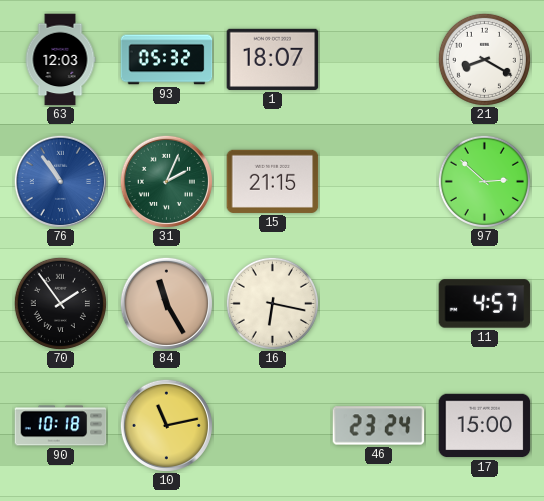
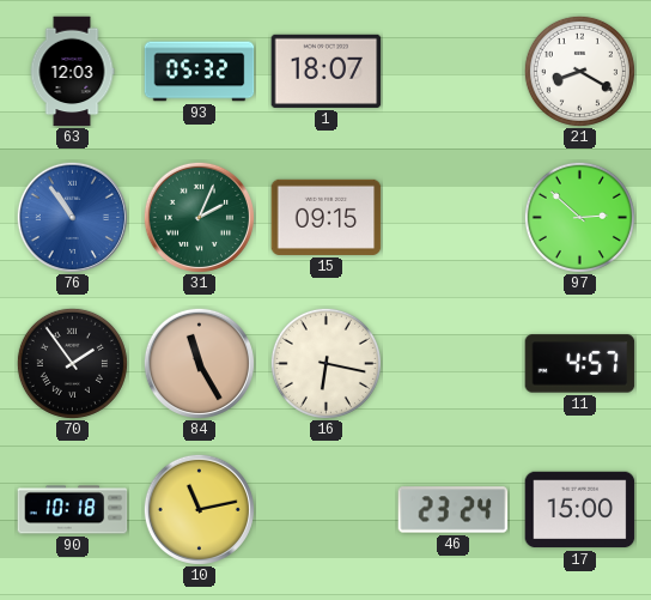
15: 21:15 -> 09:15
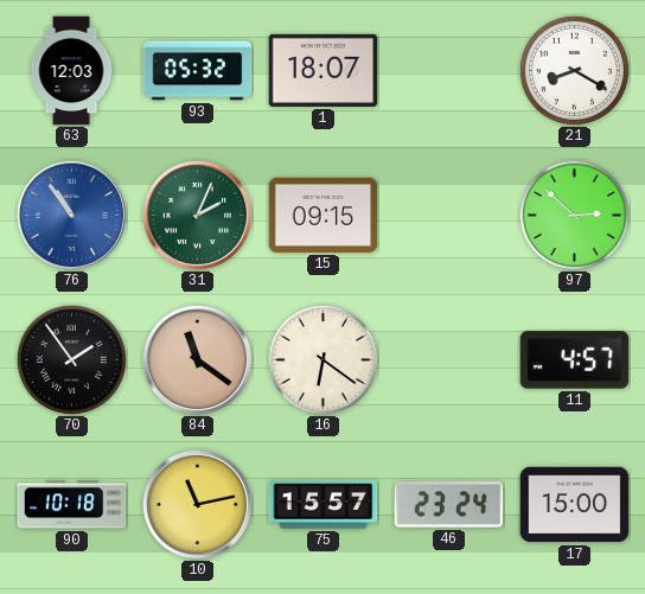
84: 11:25 -> 11:21
16: 6:17 -> 6:21
75: none -> 15:57
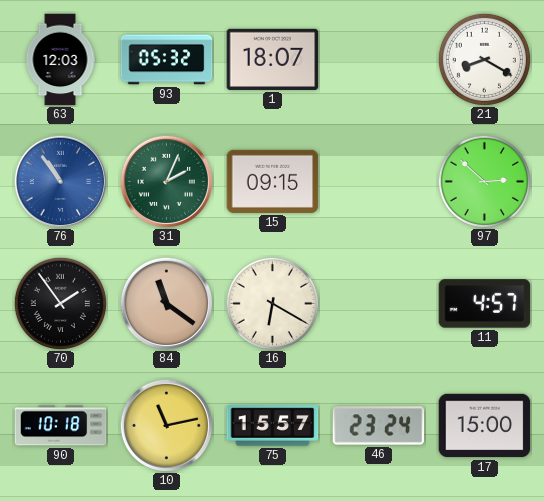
16: 6:21 -> 6:20
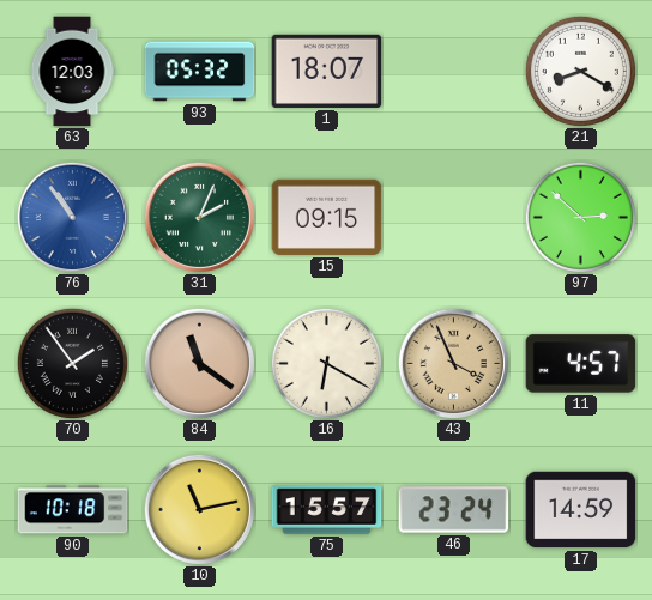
43: none -> 3:56
17: 15:00 -> 14:59
